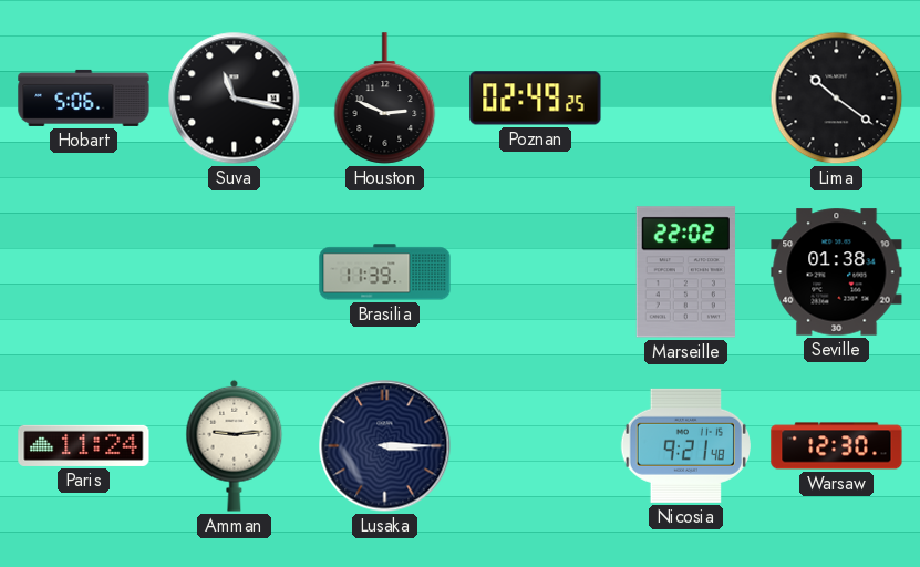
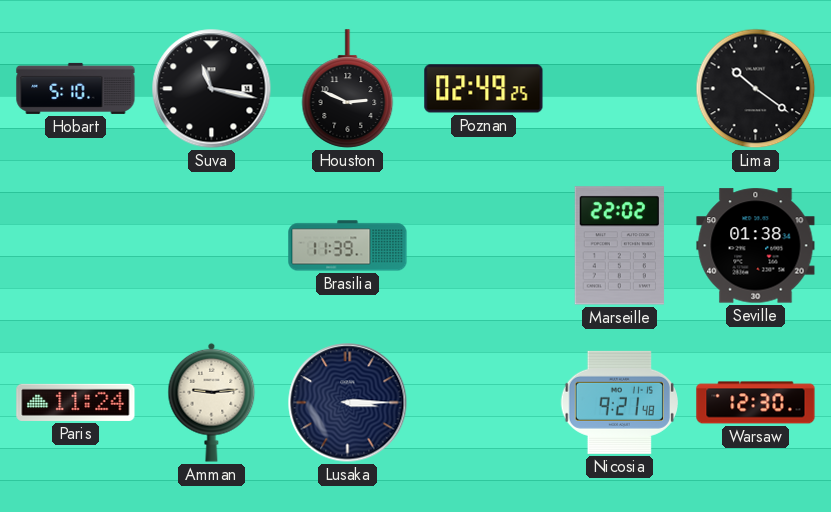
Hobart: 5:06 -> 5:10
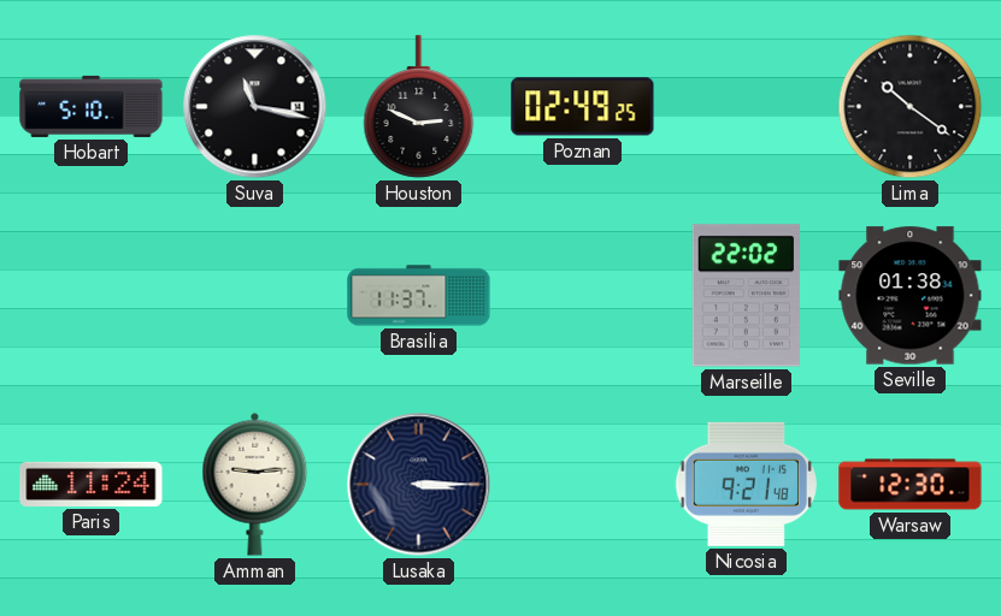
Brasilia: 11:39 -> 11:37
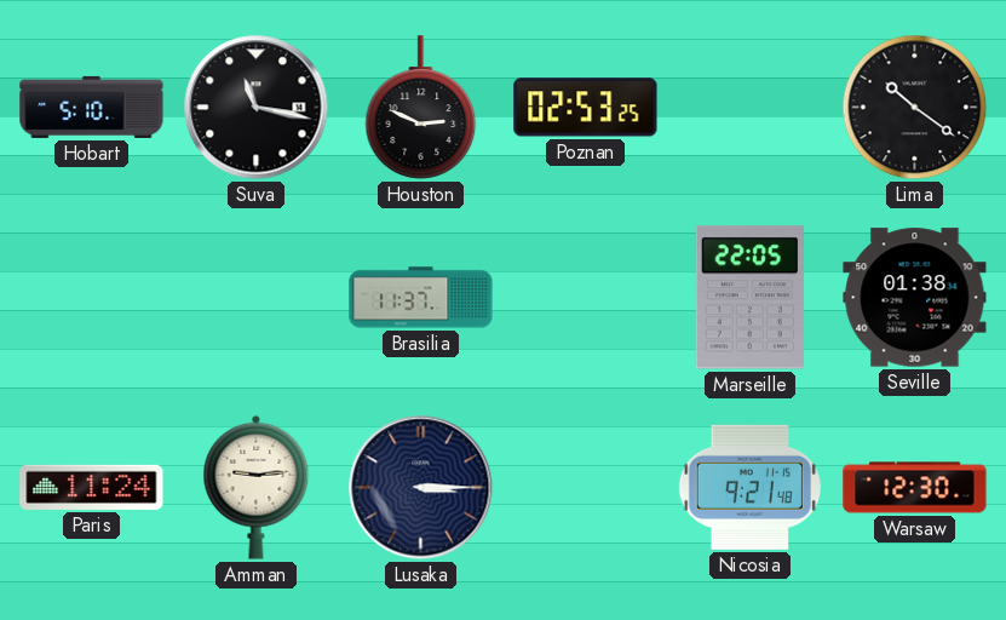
Poznan: 02:49 -> 02:53
Marseille: 22:02 -> 22:05
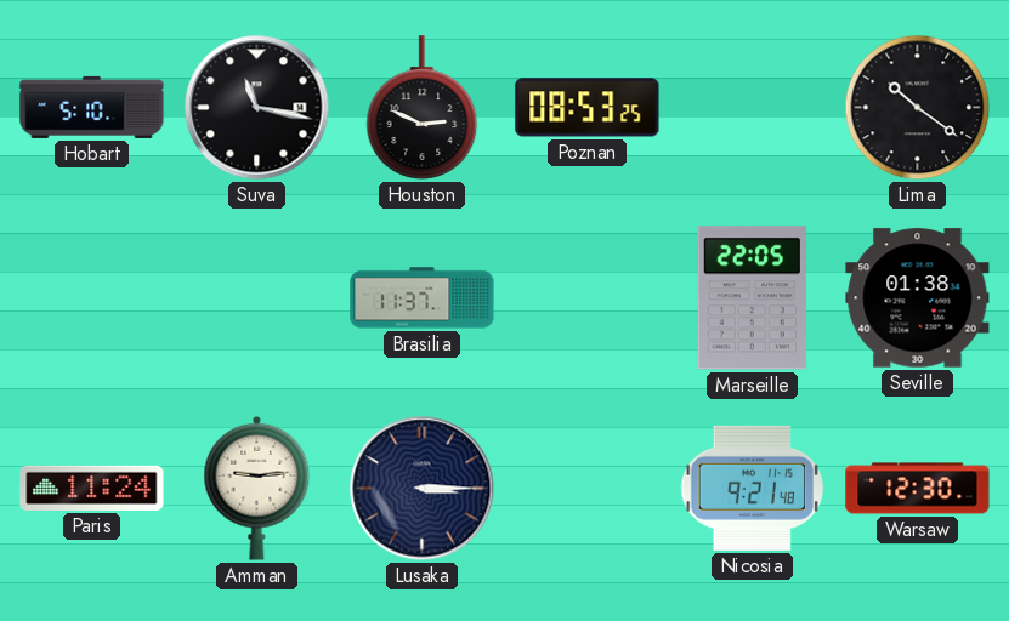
Poznan: 02:53 -> 08:53
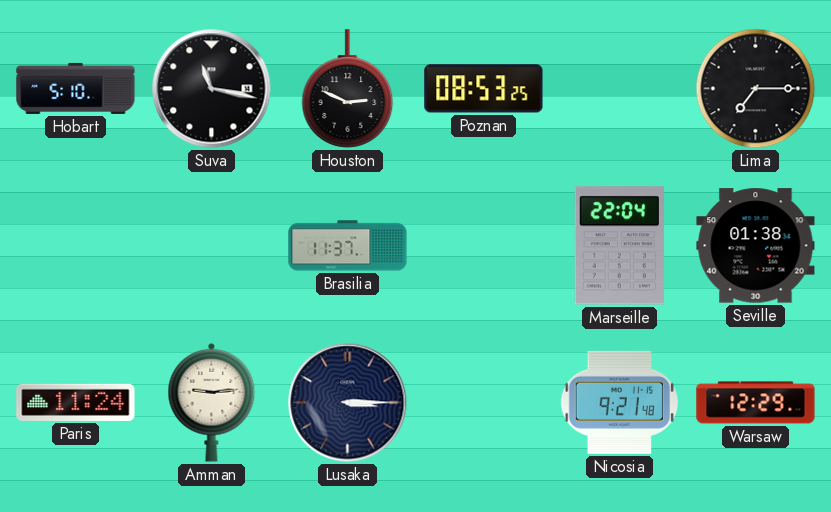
Lima: 10:21 -> 7:15
Marseille: 22:05 -> 22:04
Warsaw: 12:30 -> 12:29
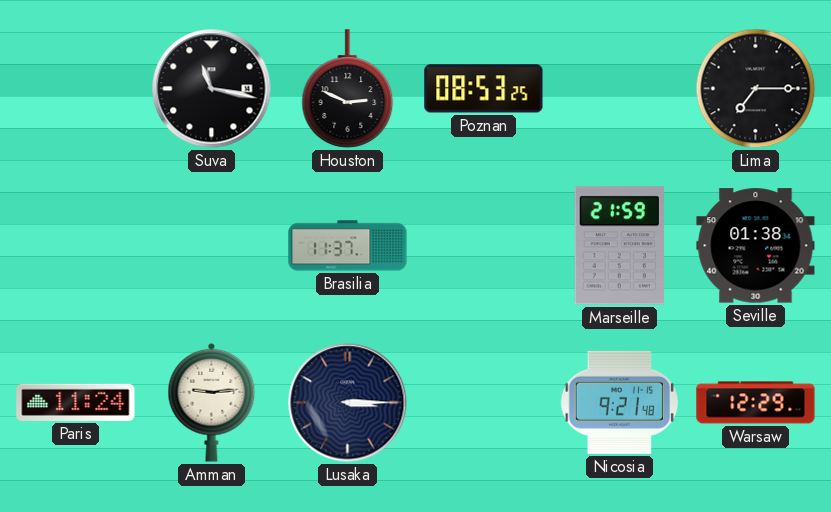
Hobart: 5:10 -> none
Marseille: 22:04 -> 21:59
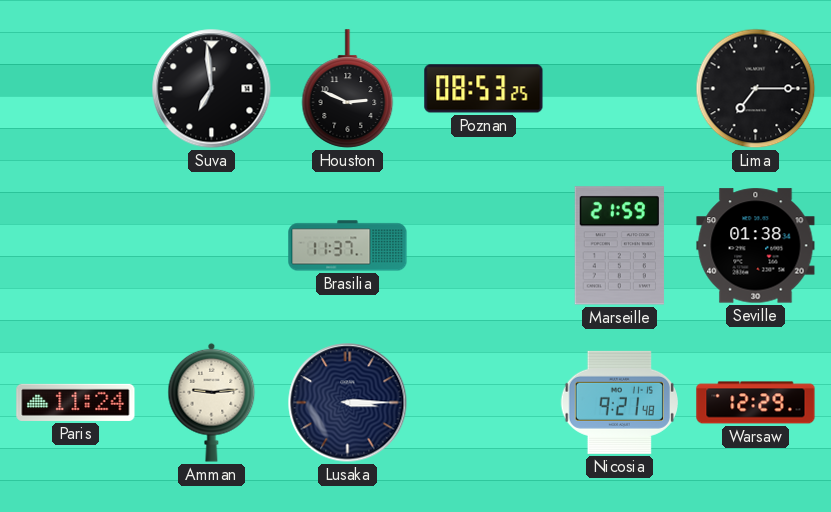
Suva: 11:17 -> 6:59
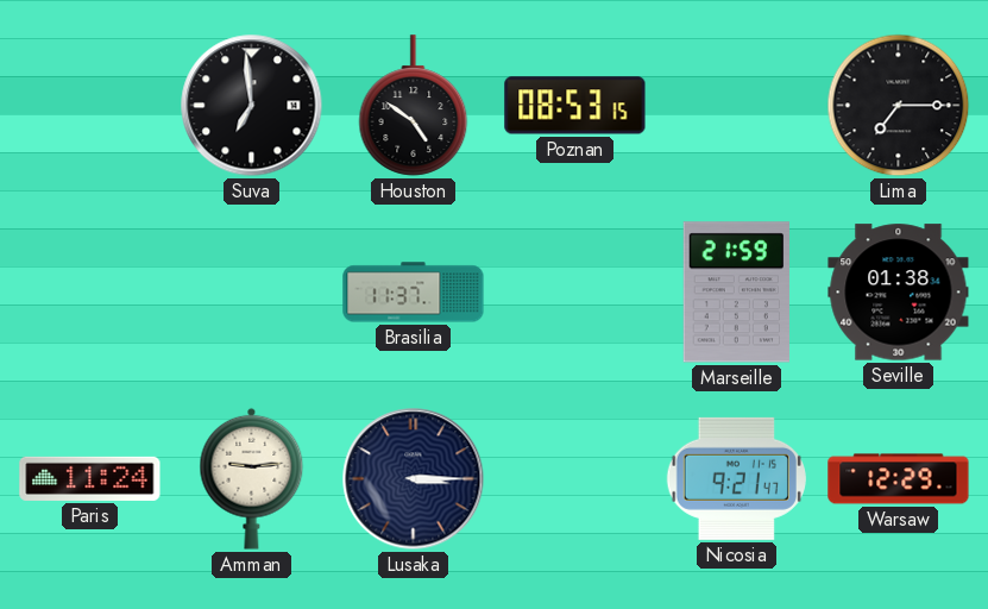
Houston: 2:49 -> 4:51
Poznan: 08:53:25 -> 08:53:15
Nicosia: 9:21:48 -> 9:21:47
